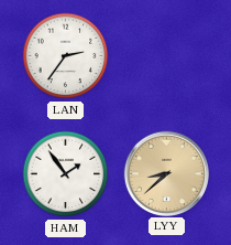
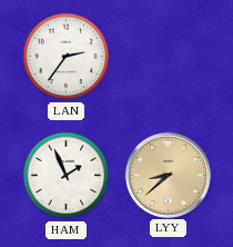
HAM: 1:54 -> 1:56
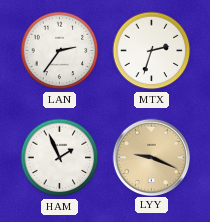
MTX: none -> 2:33
LYY: 8:38 -> 9:19
